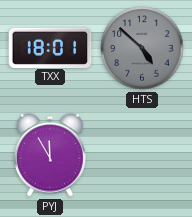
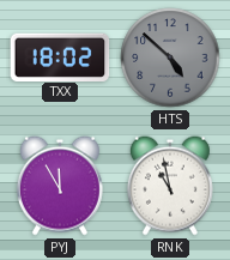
TXX: 18:01 -> 18:02
RNK: none -> 10:58
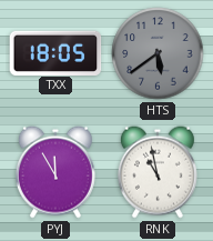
TXX: 18:02 -> 18:05
HTS: 4:52 -> 5:39
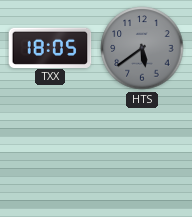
PYJ: 11:55 -> none
RNK: 10:58 -> none
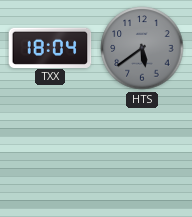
TXX: 18:05 -> 18:04
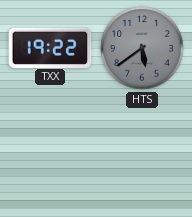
TXX: 18:04 -> 19:22
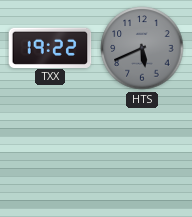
HTS: 5:39 -> 5:41
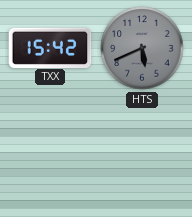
TXX: 19:22 -> 15:42
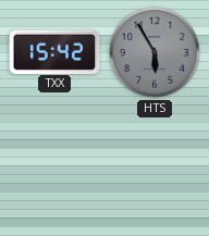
HTS: 5:41 -> 5:55
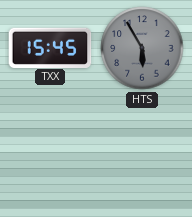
TXX: 15:42 -> 15:45
